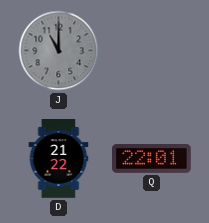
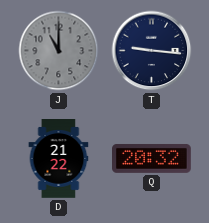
T: none -> 9:16
Q: 22:01 -> 20:32
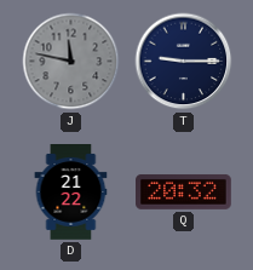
J: 11:00 -> 11:47
T: 9:16 -> 9:15
